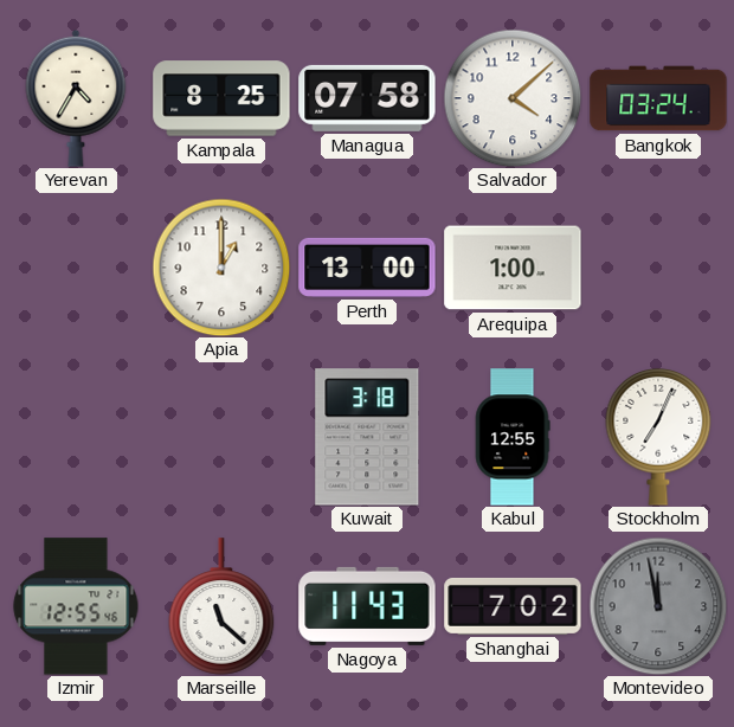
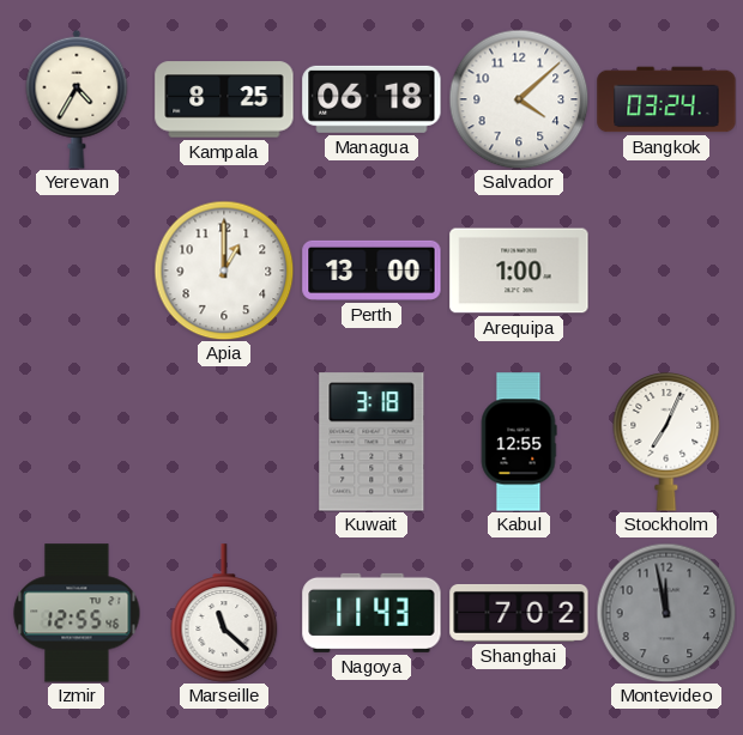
Managua: 07:58 -> 06:18
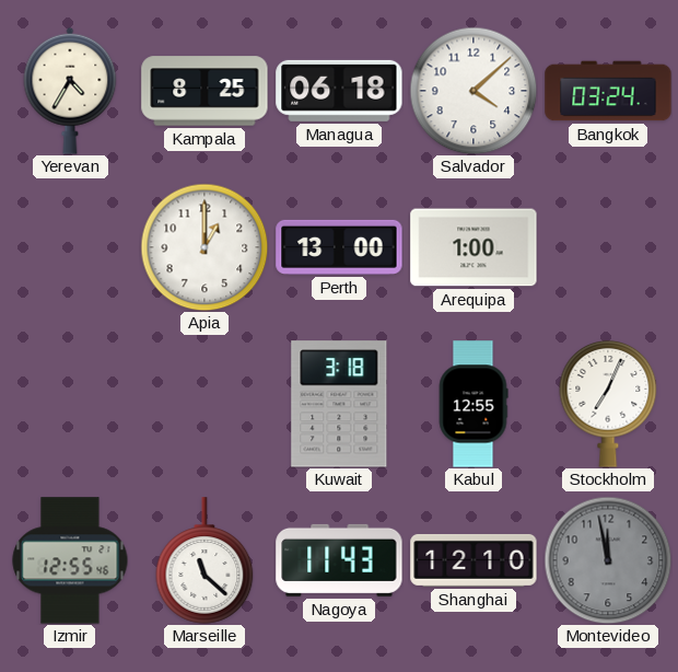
Shanghai: 7:02 -> 12:10
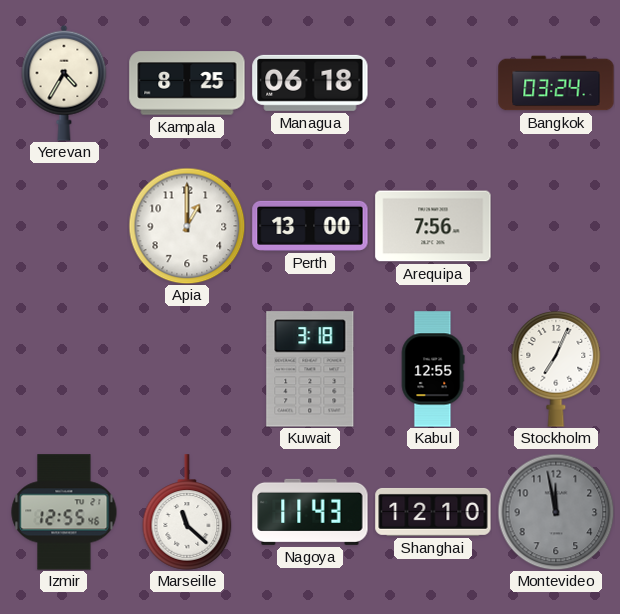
Salvador: 4:08 -> none
Arequipa: 1:00 -> 7:56
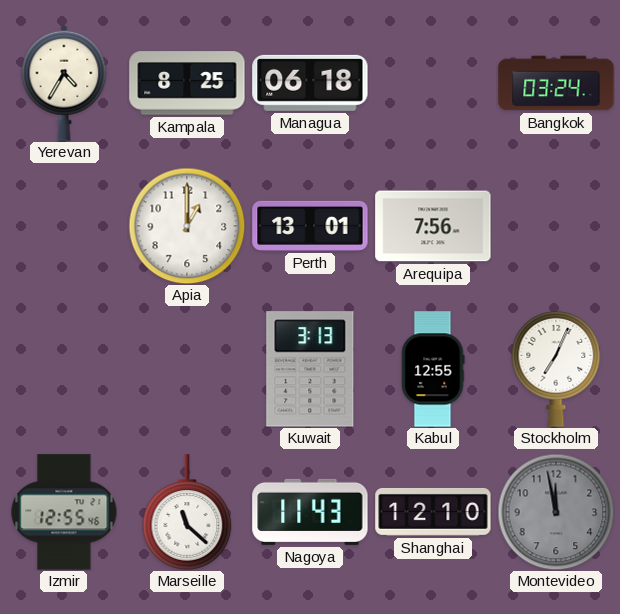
Perth: 13:00 -> 13:01
Kuwait: 3:18 -> 3:13
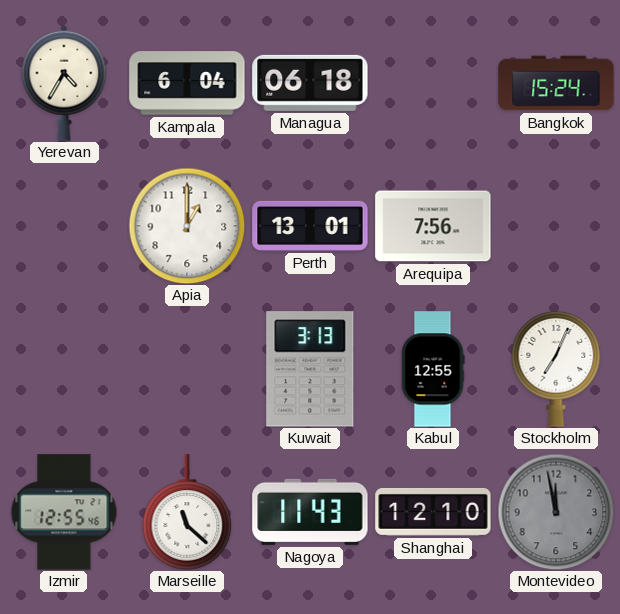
Kampala: 8:25 -> 6:04
Bangkok: 03:24 -> 15:24
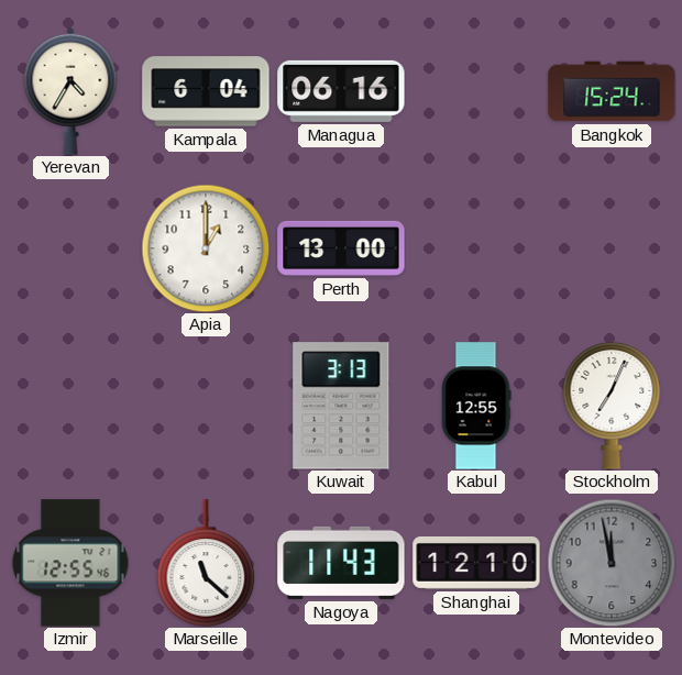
Managua: 06:18 -> 06:16
Perth: 13:01 -> 13:00
Arequipa: 7:56 -> none
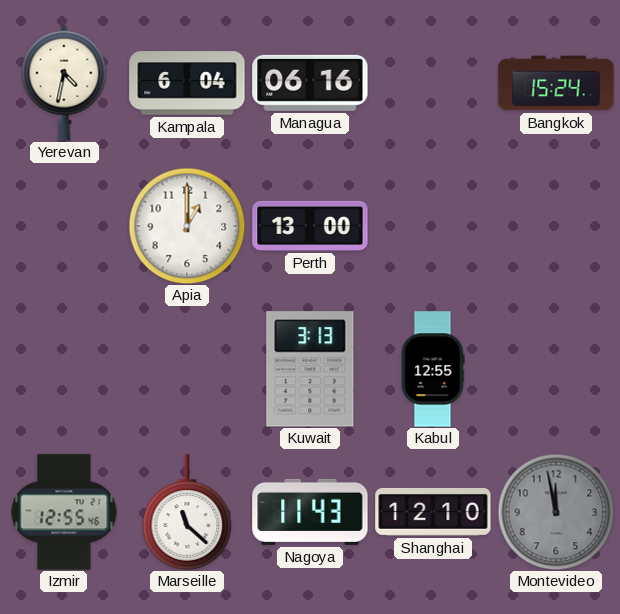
Yerevan: 4:35 -> 4:32
Stockholm: 7:04 -> none
